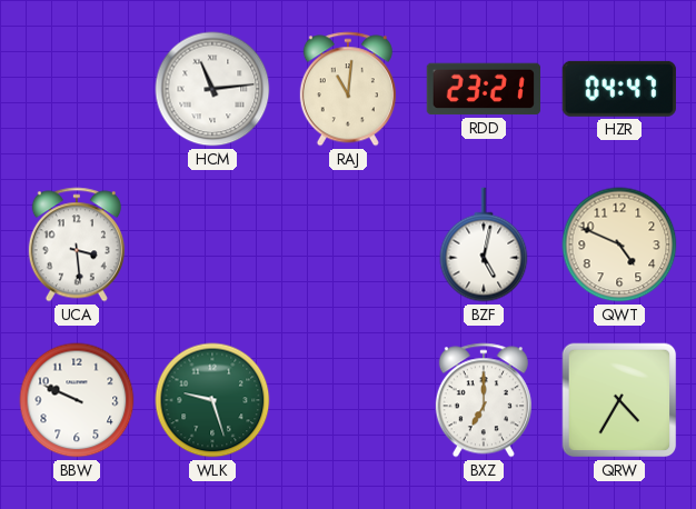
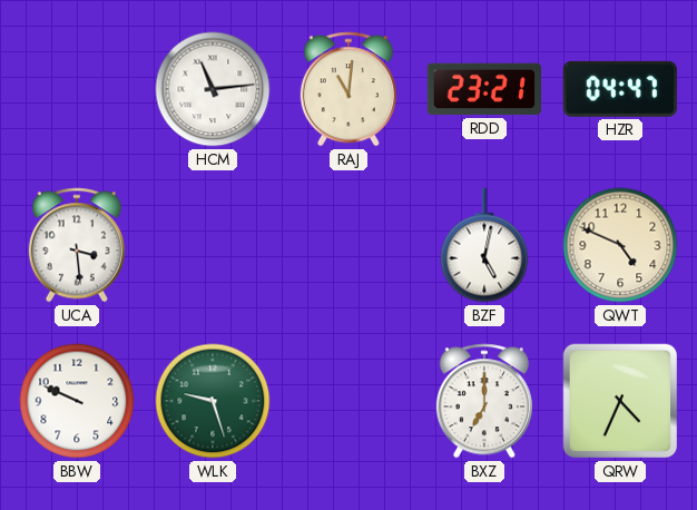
QRW: 4:35 -> 4:34
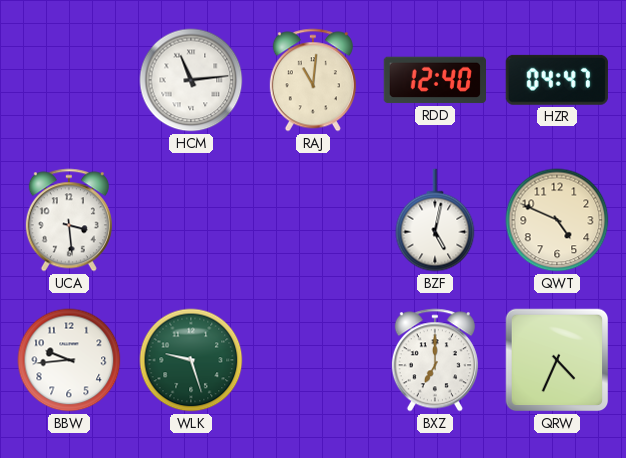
RDD: 23:21 -> 12:40
BBW: 9:49 -> 9:44
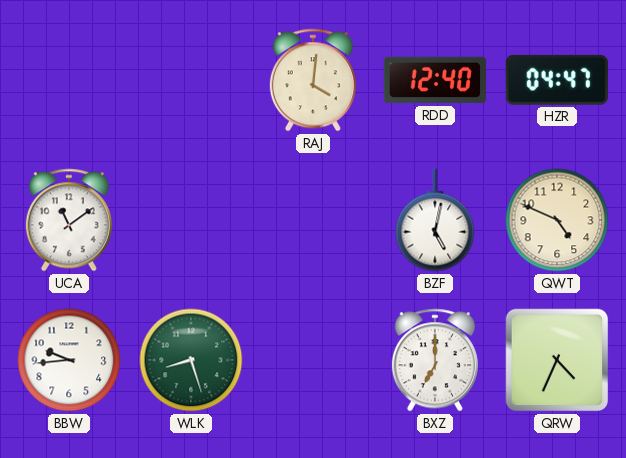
HCM: 11:14 -> none
RAJ: 11:01 -> 4:01
UCA: 3:29 -> 11:09
WLK: 9:27 -> 8:27
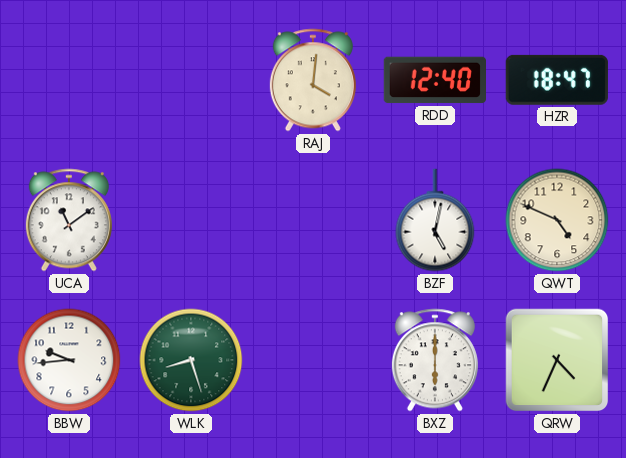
HZR: 04:47 -> 18:47
BXZ: 7:00 -> 6:00
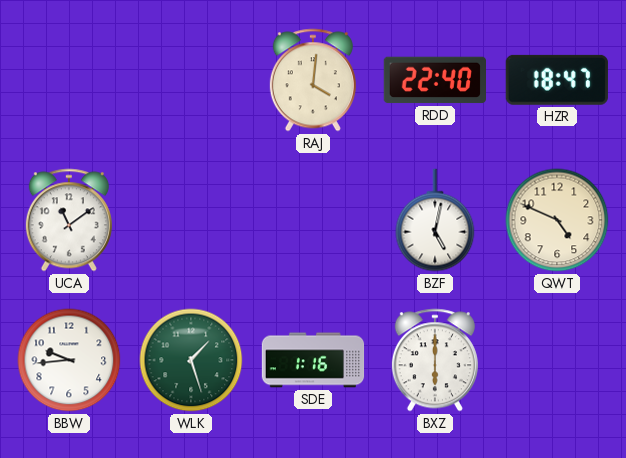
RDD: 12:40 -> 22:40
WLK: 8:27 -> 1:27
SDE: none -> 1:16
QRW: 4:34 -> none
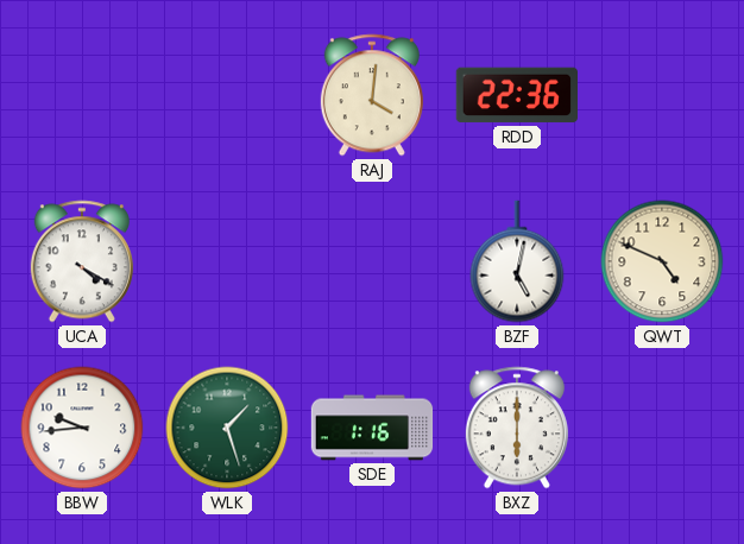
RDD: 22:40 -> 22:36
HZR: 18:47 -> none
UCA: 11:09 -> 4:20
